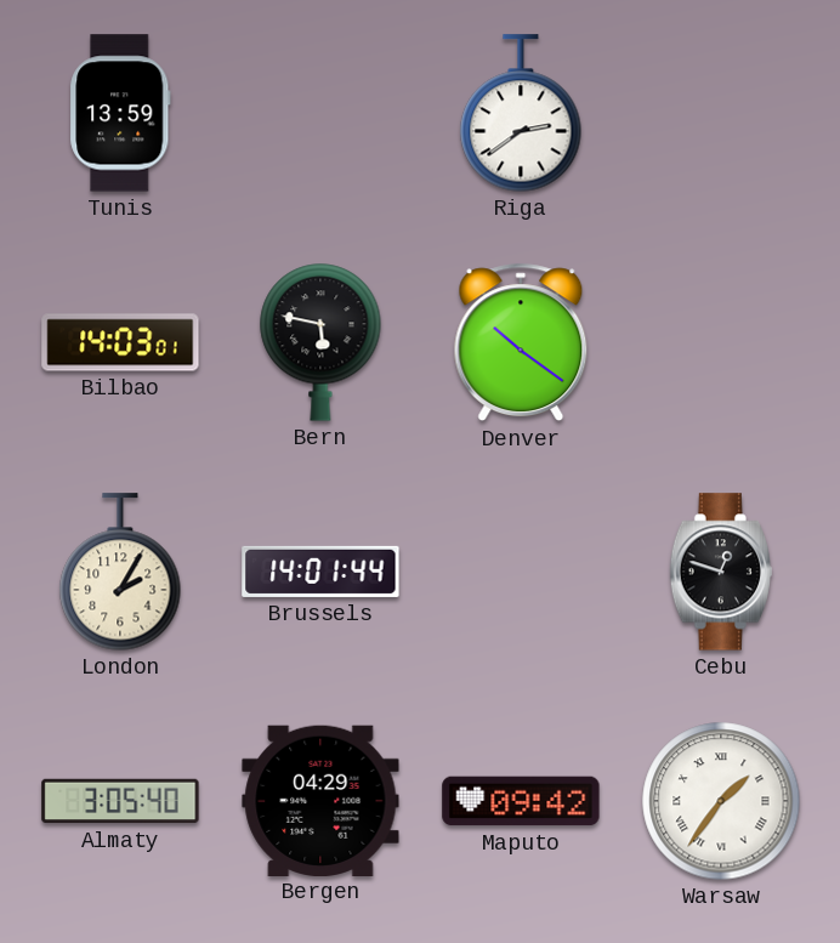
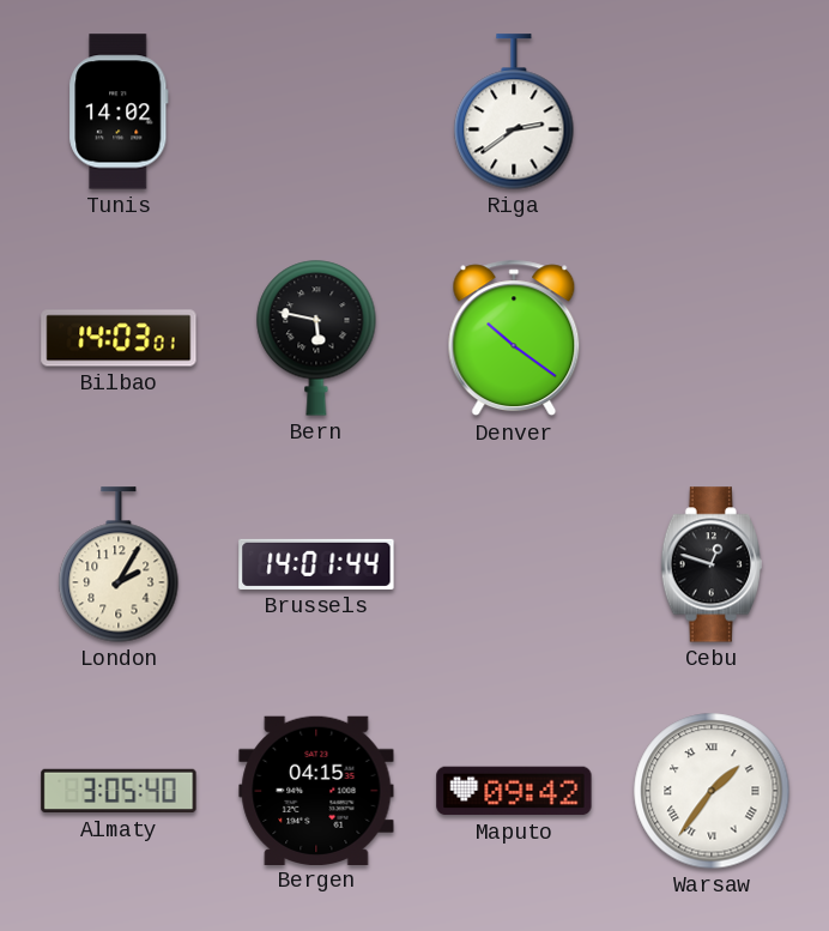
Tunis: 13:59 -> 14:02
Bergen: 04:29 -> 04:15
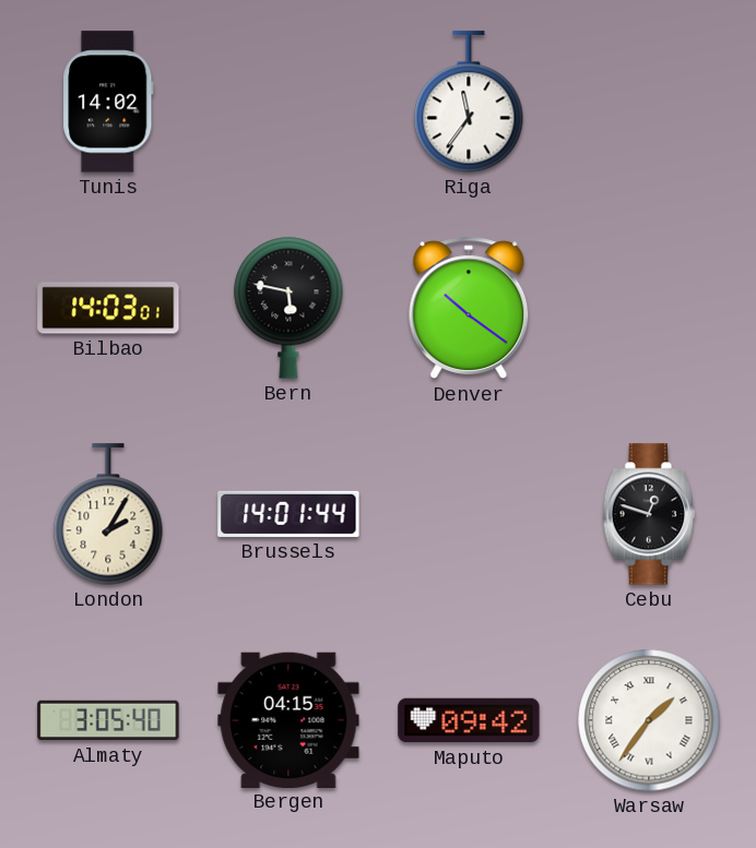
Riga: 2:39 -> 11:36
